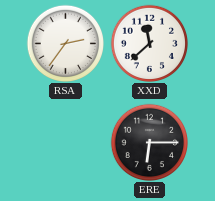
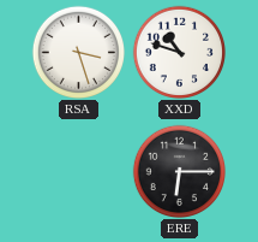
RSA: 2:36 -> 3:27
XXD: 11:38 -> 10:48
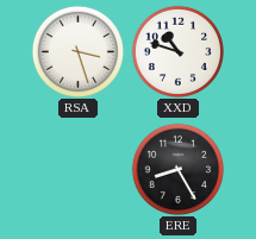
ERE: 6:15 -> 8:25
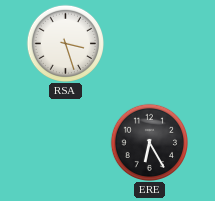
XXD: 10:48 -> none
ERE: 8:25 -> 6:25
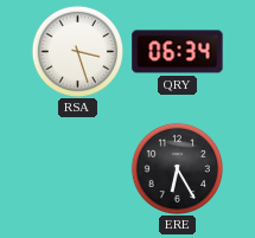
QRY: none -> 06:34
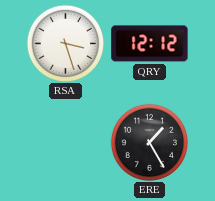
QRY: 06:34 -> 12:12
ERE: 6:25 -> 1:25
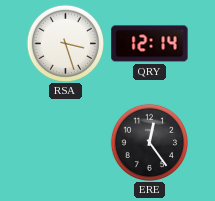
QRY: 12:12 -> 12:14
ERE: 1:25 -> 12:24
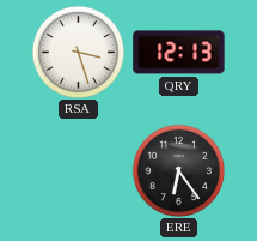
QRY: 12:14 -> 12:13
ERE: 12:24 -> 6:24
